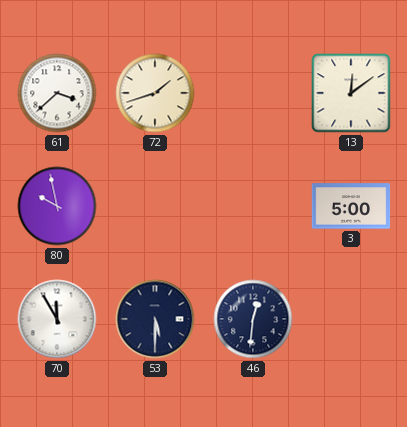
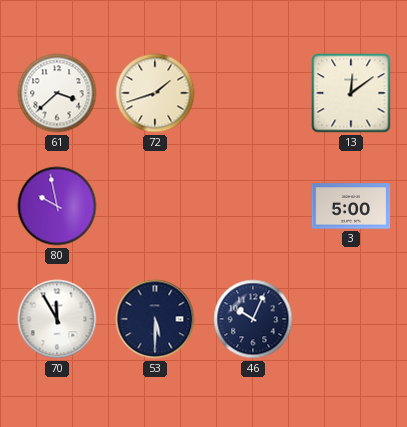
46: 12:31 -> 10:04
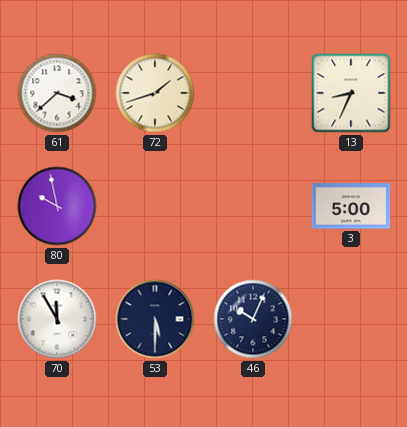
13: 12:09 -> 8:34
